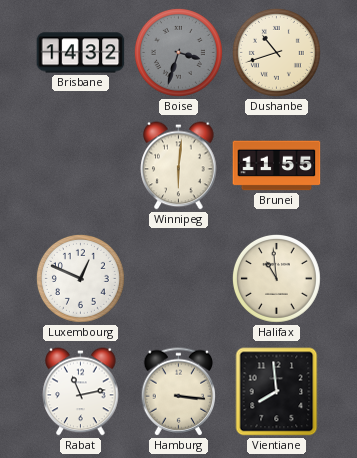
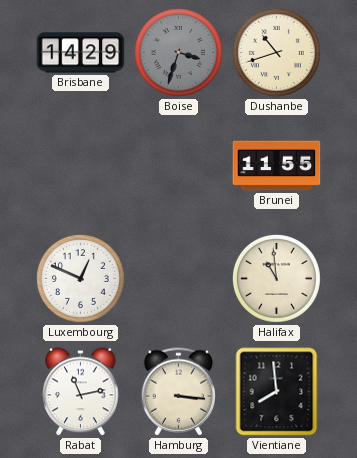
Brisbane: 14:32 -> 14:29
Winnipeg: 6:01 -> none
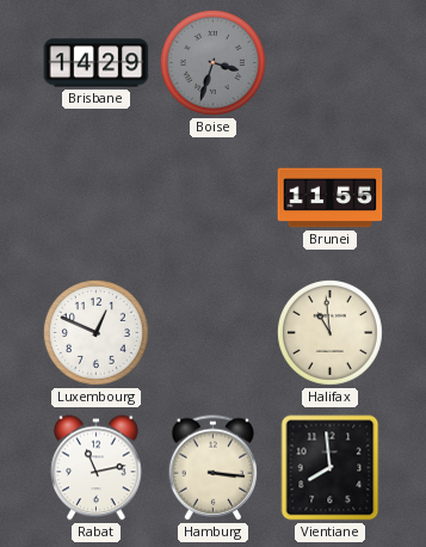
Dushanbe: 10:42 -> none
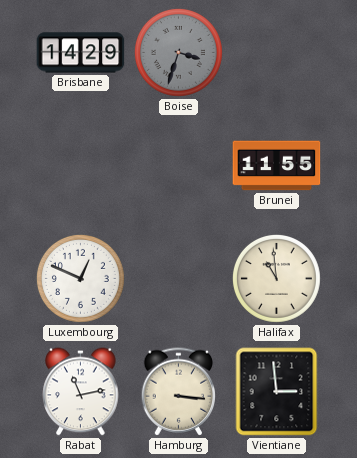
Vientiane: 7:59 -> 2:59
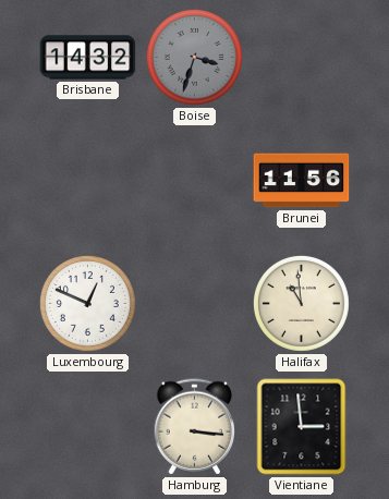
Brisbane: 14:29 -> 14:32
Brunei: 11:55 -> 11:56
Rabat: 11:13 -> none
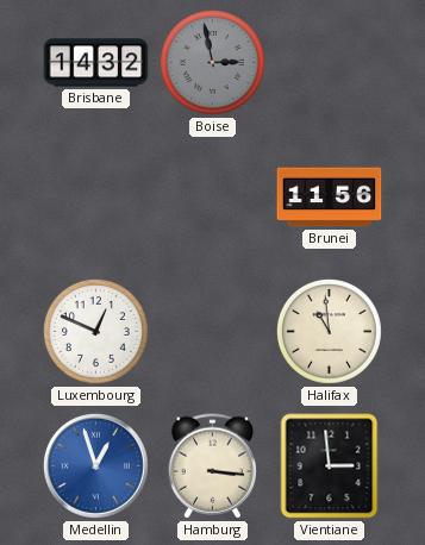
Boise: 3:33 -> 2:58
Medellin: none -> 12:57
